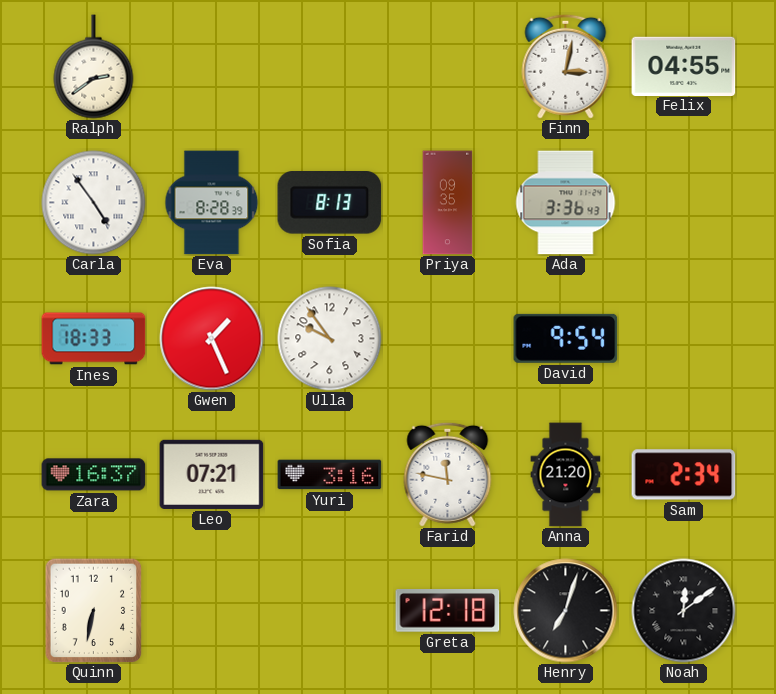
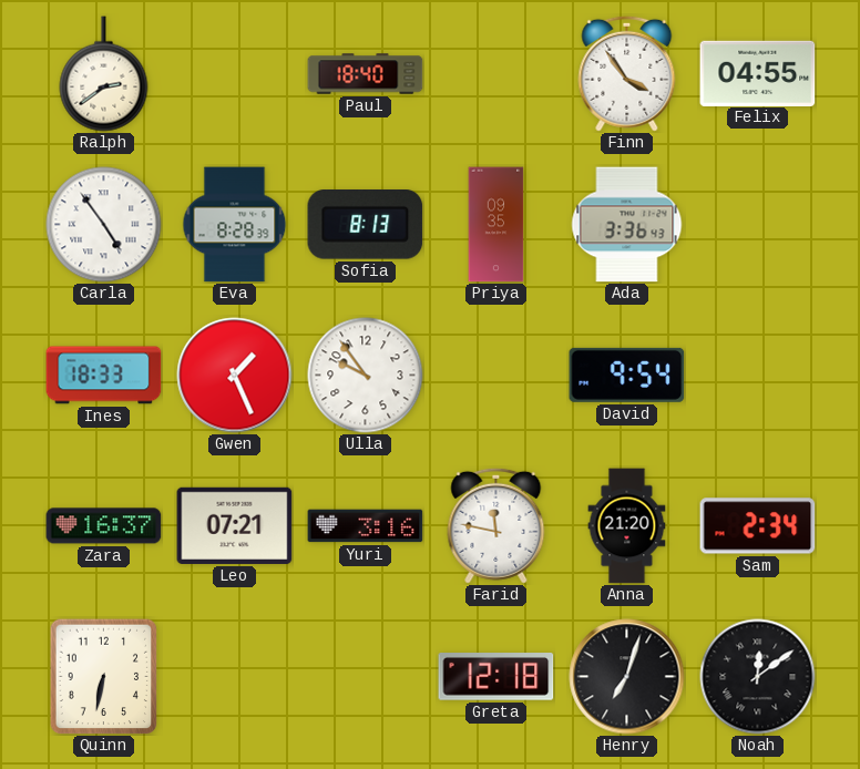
Paul: none -> 18:40
Finn: 3:02 -> 3:54
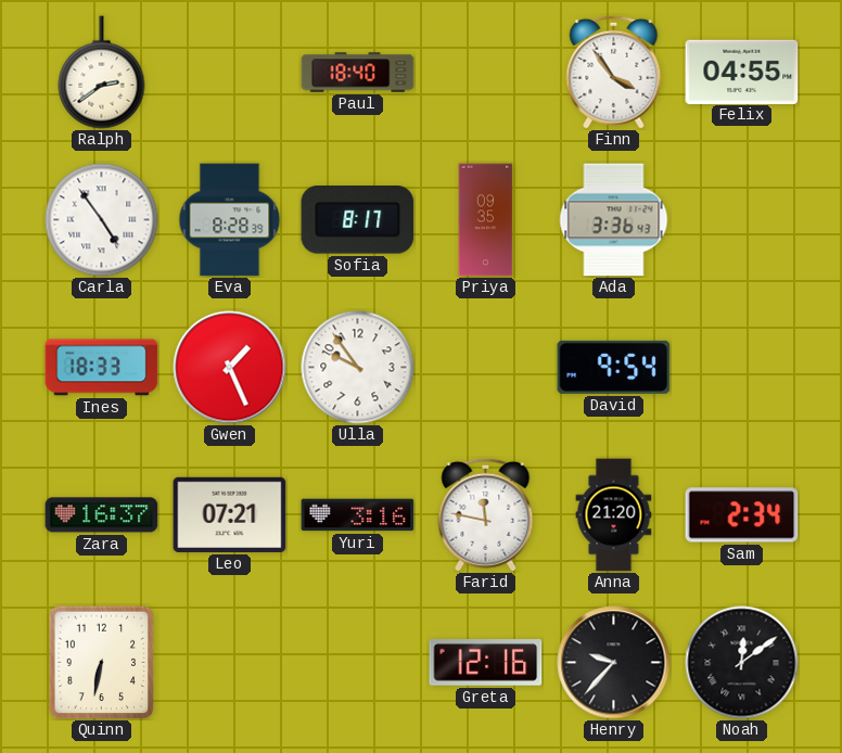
Sofia: 8:13 -> 8:17
Greta: 12:18 -> 12:16
Henry: 7:03 -> 9:37
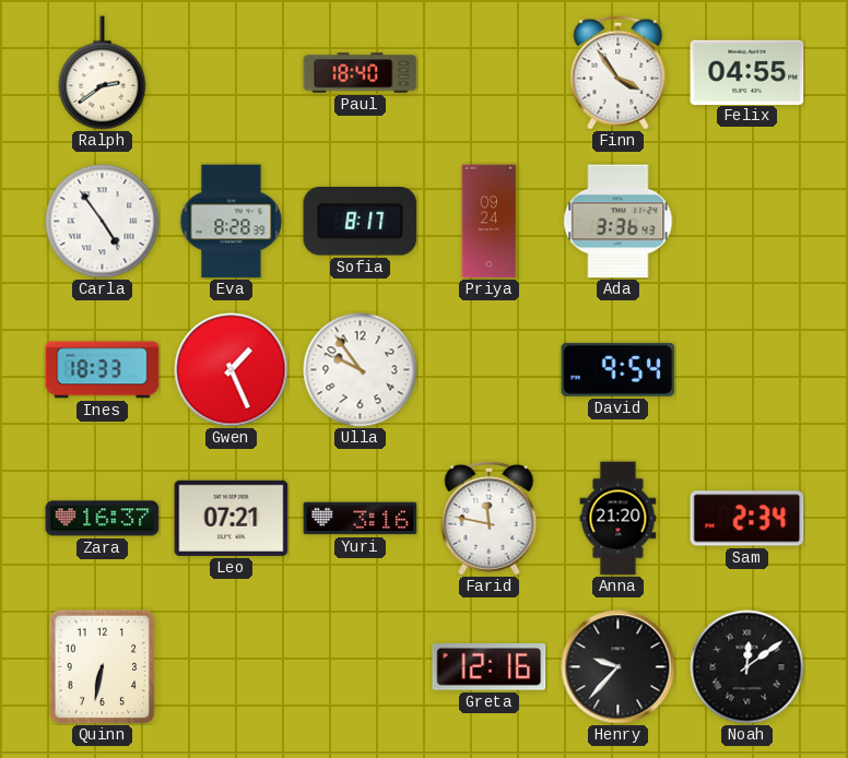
Priya: 09:35 -> 09:24
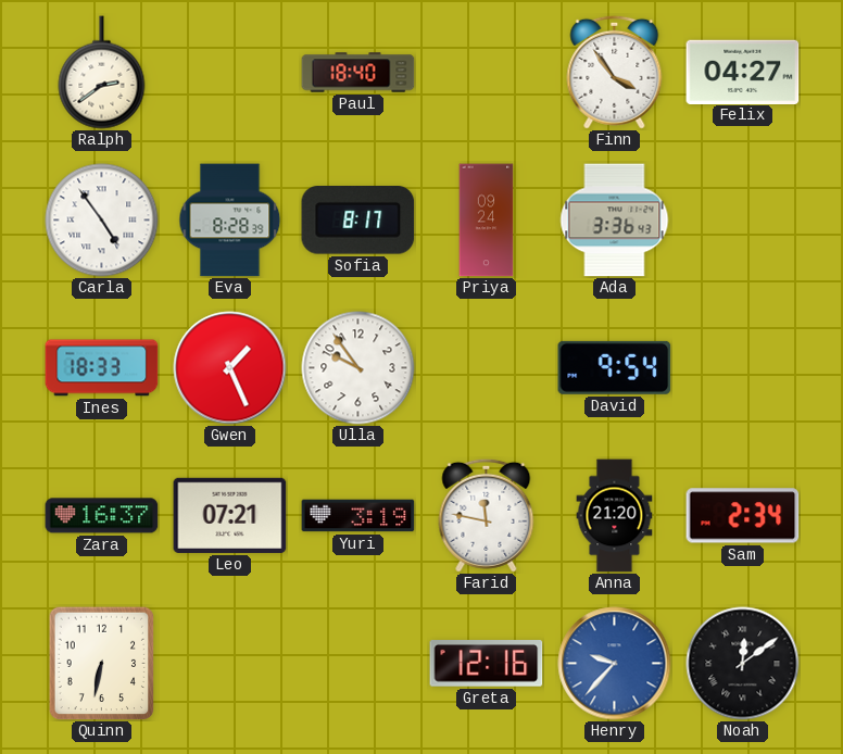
Felix: 04:55 -> 04:27
Yuri: 3:16 -> 3:19
Henry dial: black -> blue
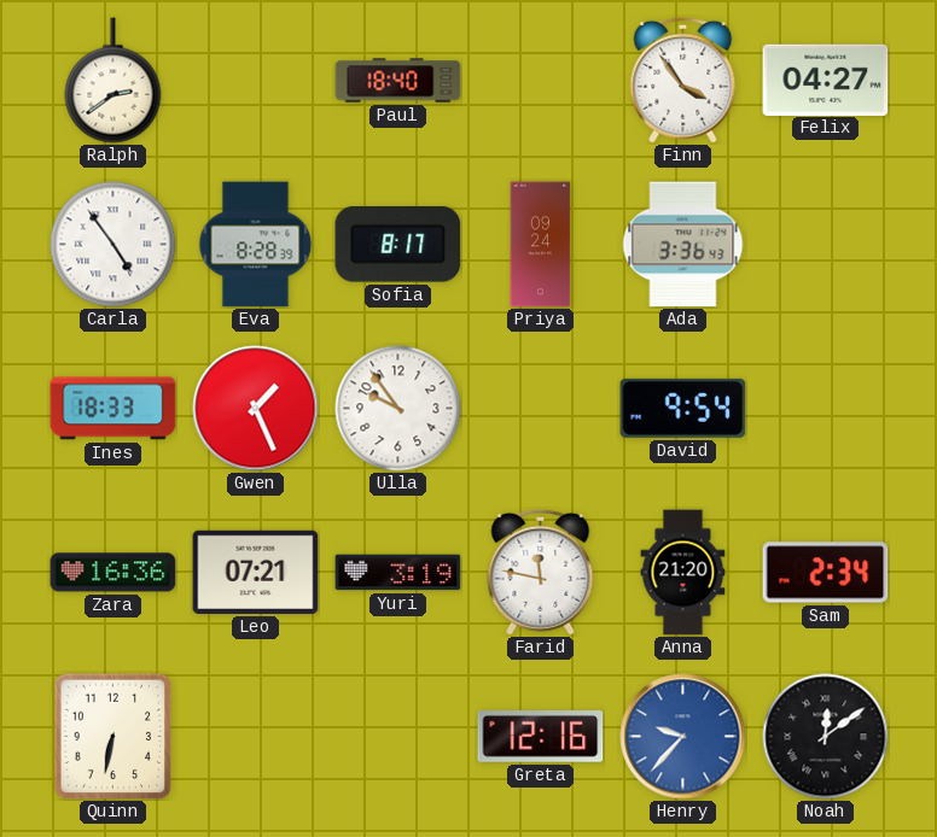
Zara: 16:37 -> 16:36
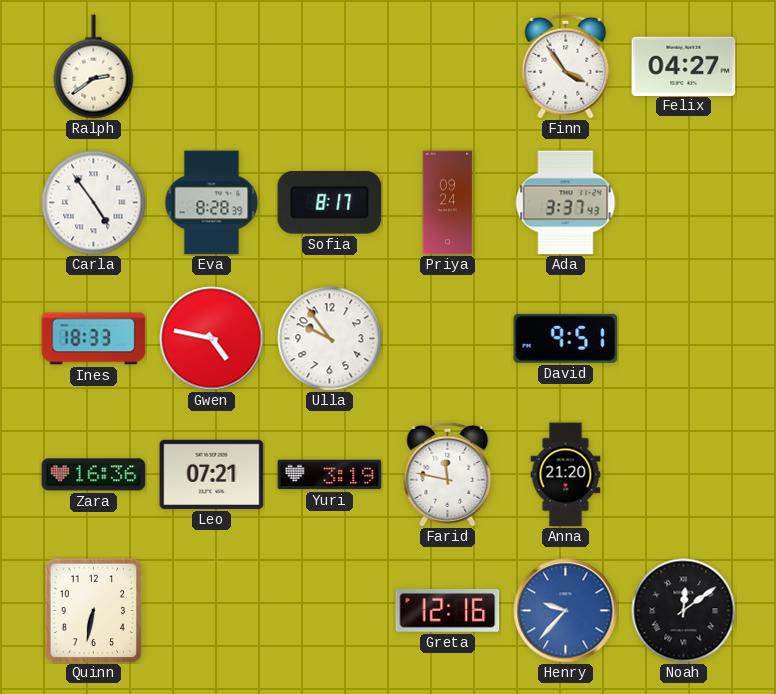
Paul: 18:40 -> none
Ada: 3:36 -> 3:37
Gwen: 1:26 -> 4:47
David: 9:54 -> 9:51
Sam: 2:34 -> none
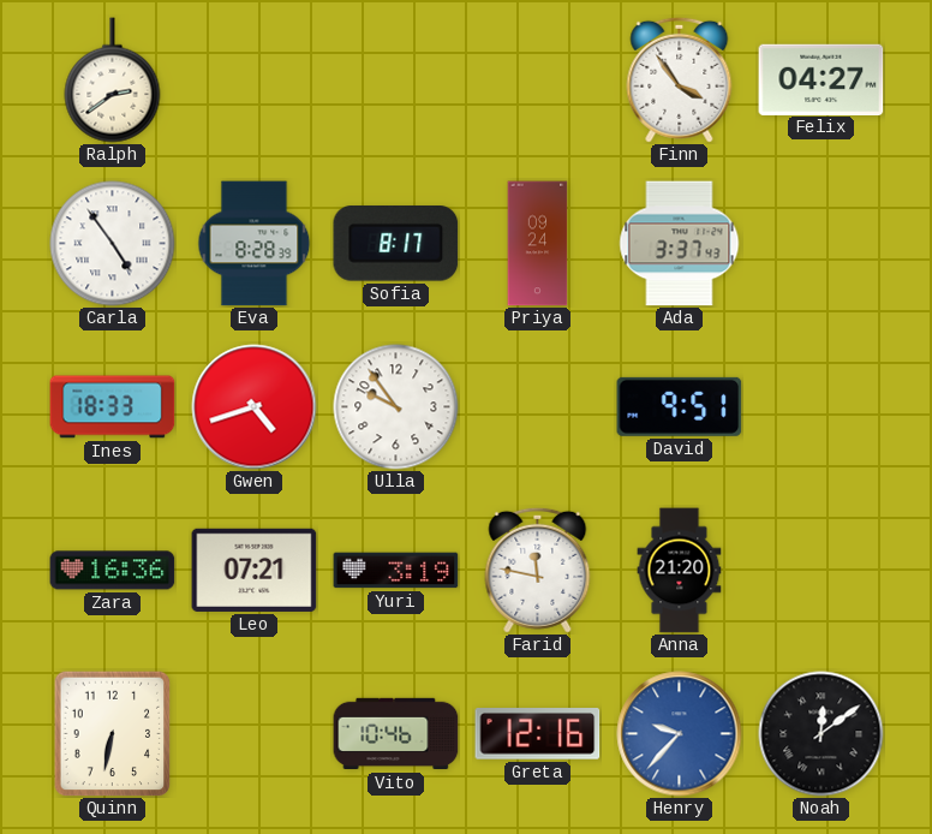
Gwen: 4:47 -> 4:42
Vito: none -> 10:46
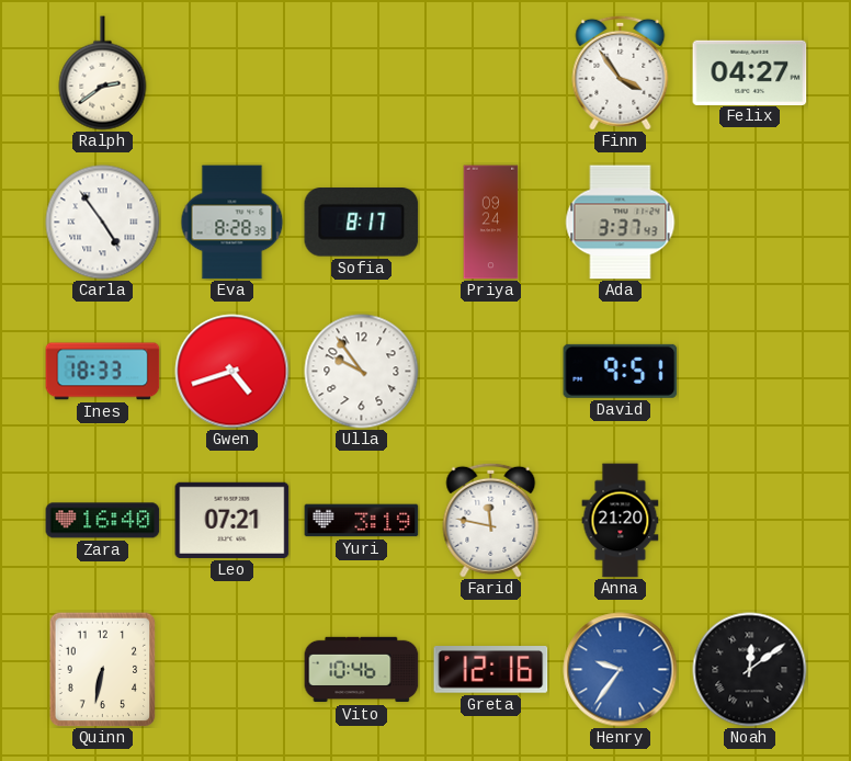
Zara: 16:36 -> 16:40
Henry: 9:37 -> 9:36
